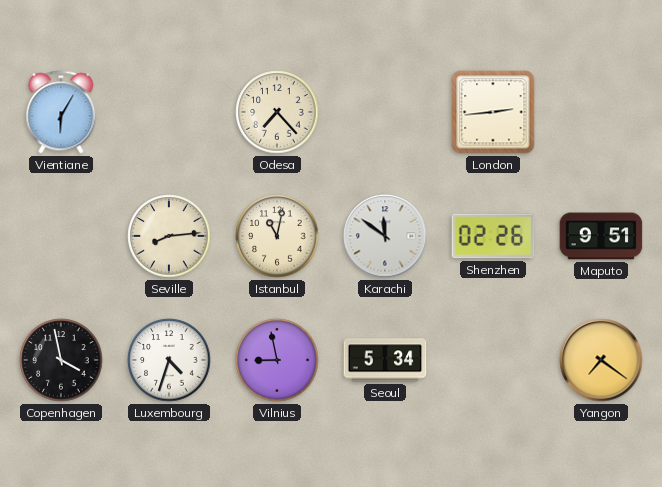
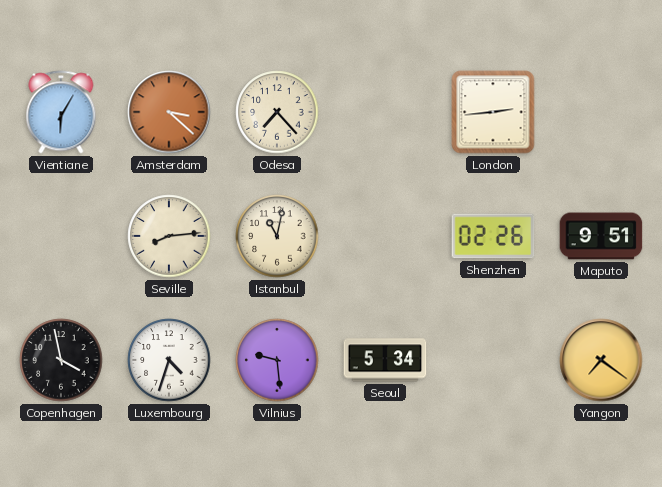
Amsterdam: none -> 3:22
Karachi: 11:51 -> none
Vilnius: 8:58 -> 9:29
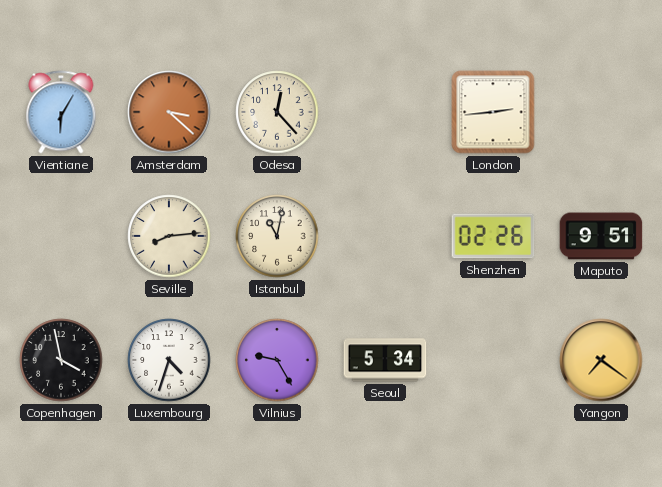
Odesa: 7:23 -> 12:23
Vilnius: 9:29 -> 9:25
